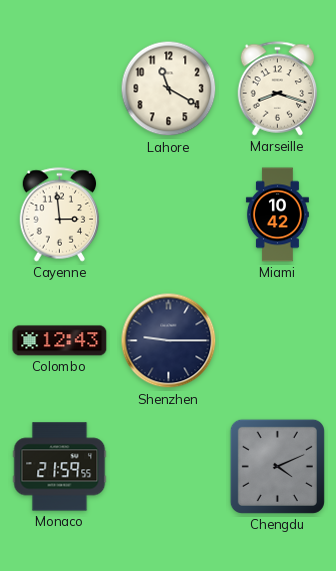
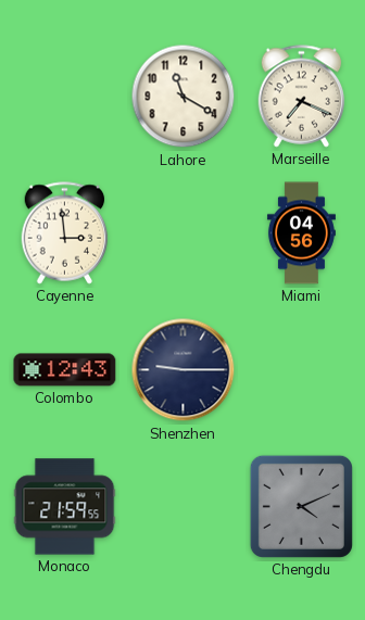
Marseille: 8:18 -> 7:19
Miami: 10:42 -> 04:56
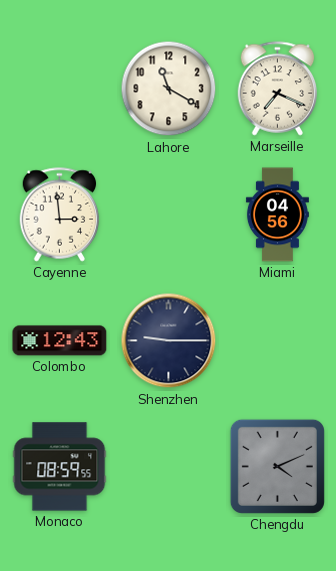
Monaco: 21:59 -> 08:59
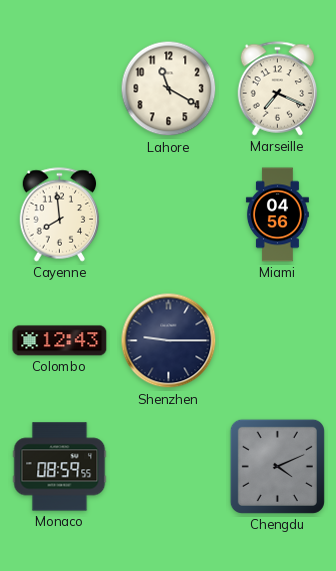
Cayenne: 2:59 -> 7:59
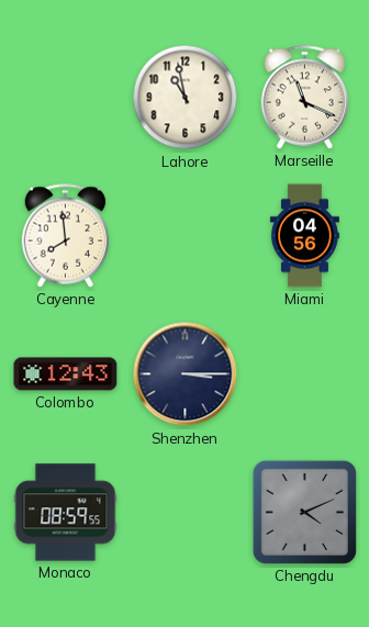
Lahore: 11:20 -> 10:58
Marseille: 7:19 -> 11:19
Shenzhen: 9:15 -> 3:15
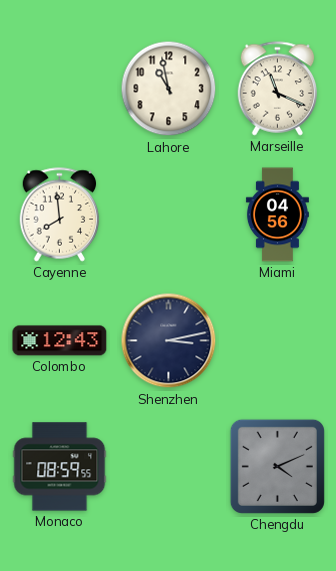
Shenzhen: 3:15 -> 3:13
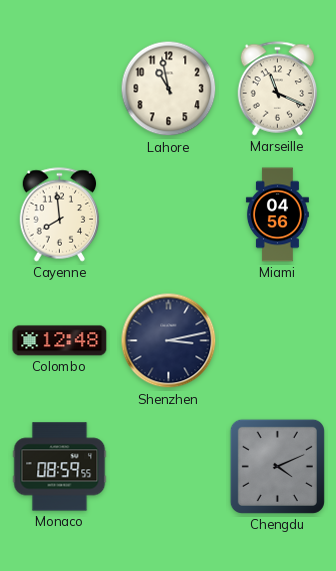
Colombo: 12:43 -> 12:48
